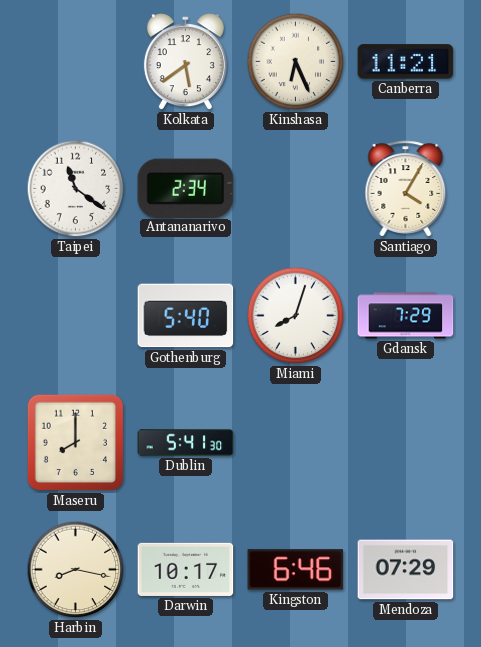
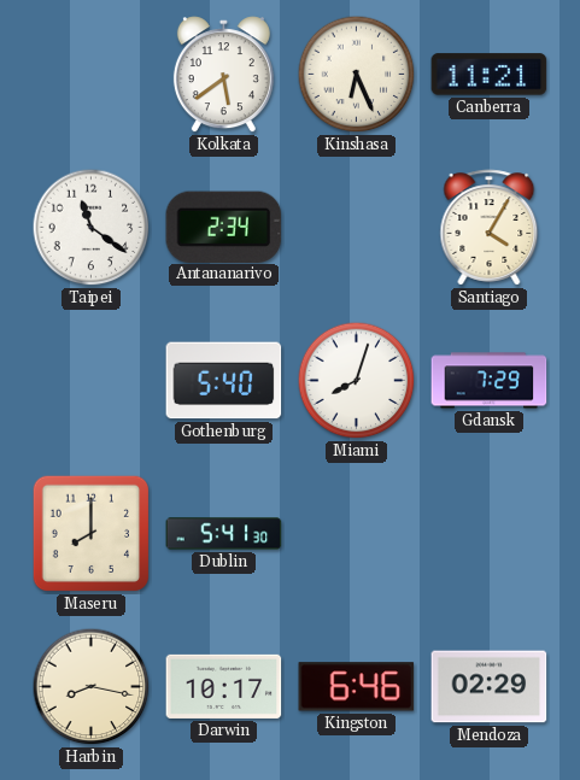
Mendoza: 07:29 -> 02:29
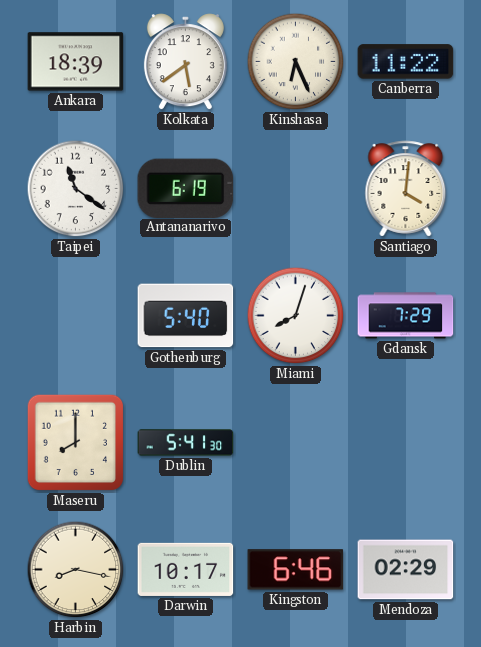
Ankara: none -> 18:39
Canberra: 11:21 -> 11:22
Antananarivo: 2:34 -> 6:19
Santiago: 4:05 -> 4:01
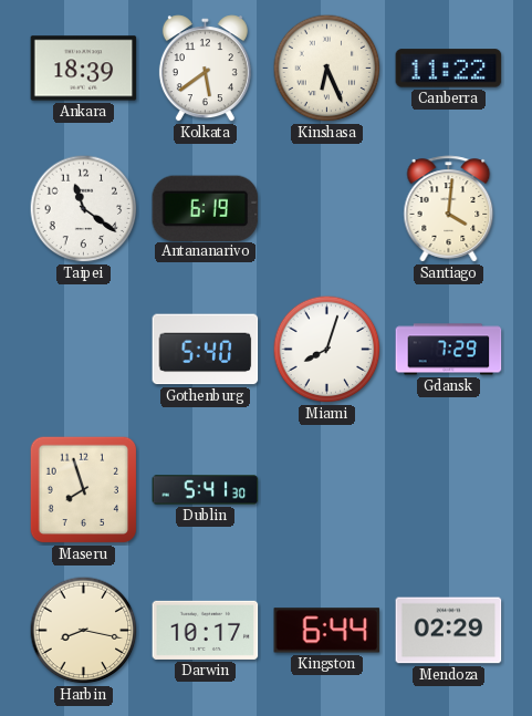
Maseru: 8:00 -> 7:57
Kingston: 6:46 -> 6:44
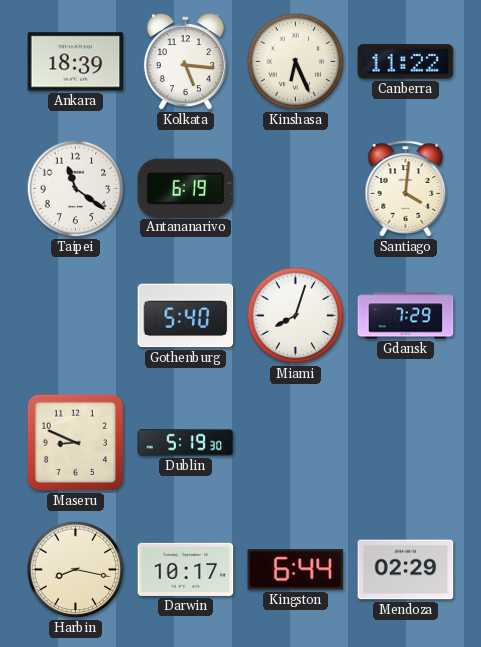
Kolkata: 5:39 -> 5:16
Maseru: 7:57 -> 8:49
Dublin: 5:41 -> 5:19
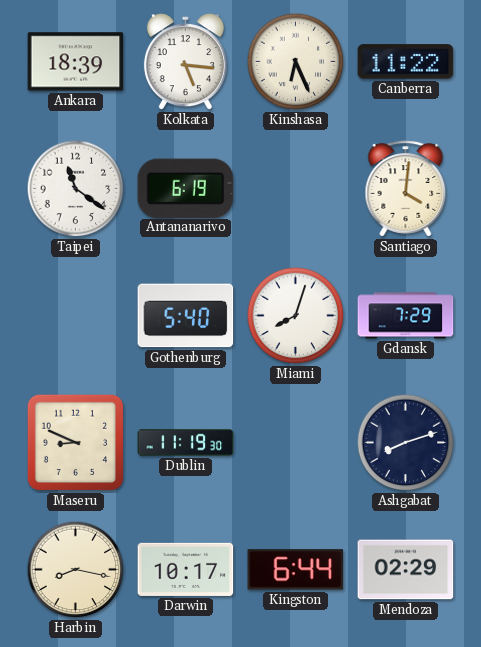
Dublin: 5:19 -> 11:19
Ashgabat: none -> 8:12
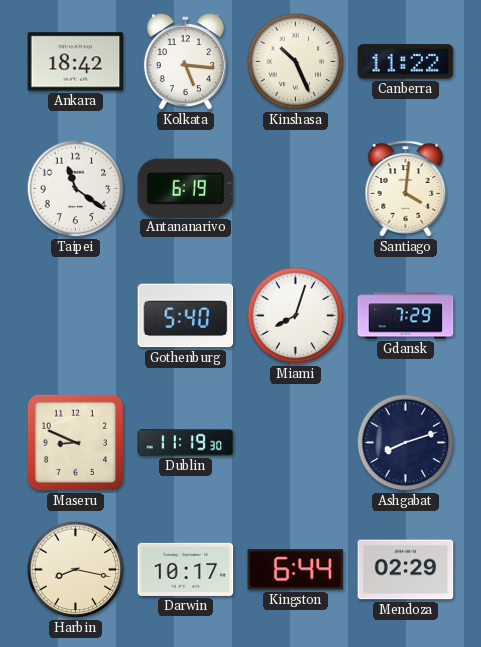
Ankara: 18:39 -> 18:42
Kinshasa: 6:26 -> 10:26
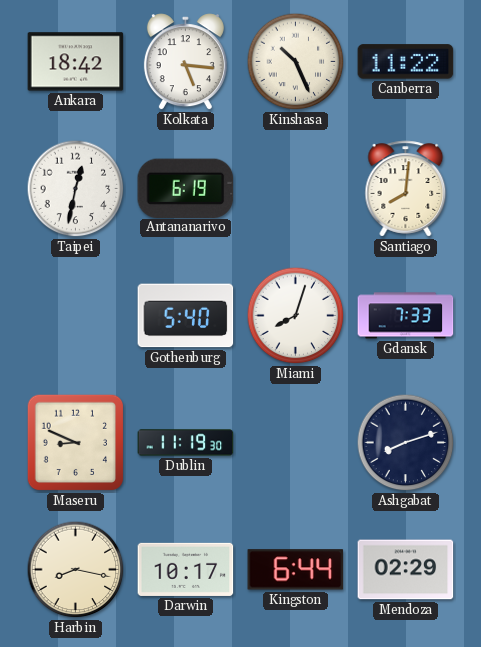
Taipei: 11:21 -> 12:32
Santiago: 4:01 -> 8:01
Gdansk: 7:29 -> 7:33
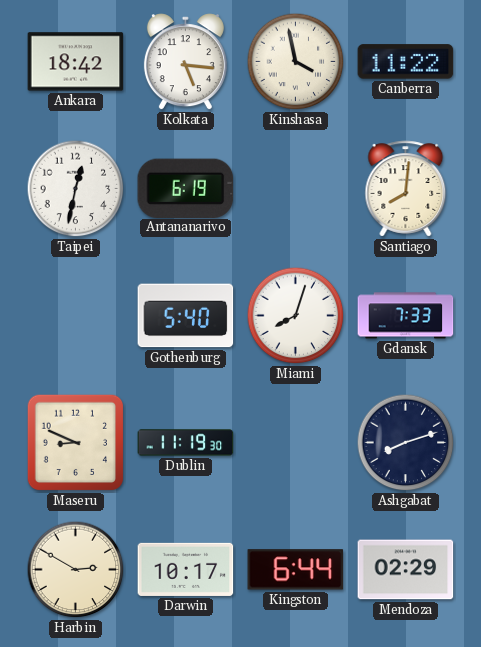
Kinshasa: 10:26 -> 3:58
Harbin: 8:17 -> 2:50
